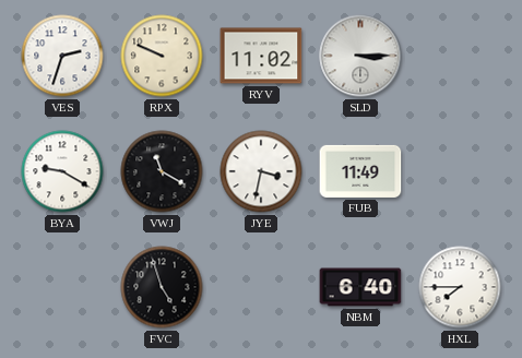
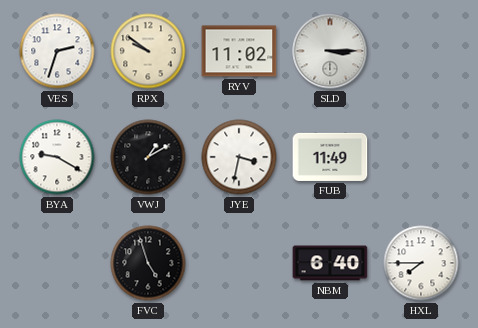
RPX: 9:49 -> 9:51
VWJ: 11:20 -> 1:10
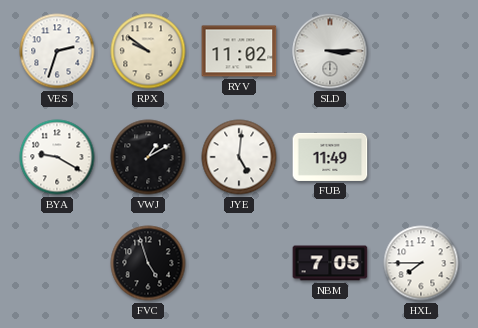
JYE: 3:32 -> 5:01
NBM: 6:40 -> 7:05
